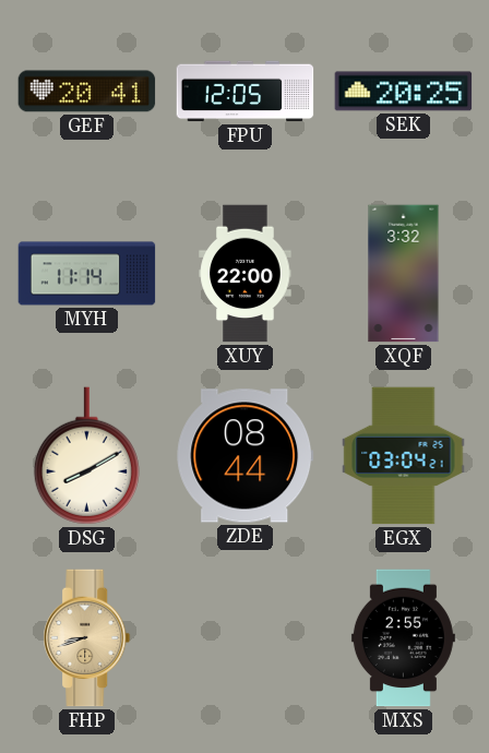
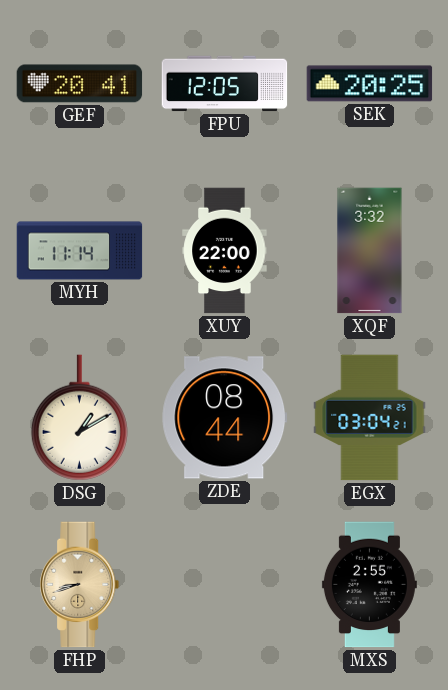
DSG: 8:10 -> 1:10
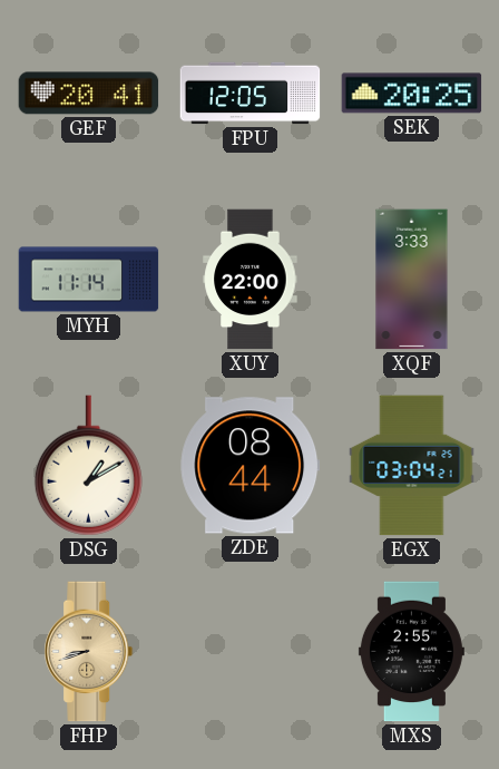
XQF: 3:32 -> 3:33
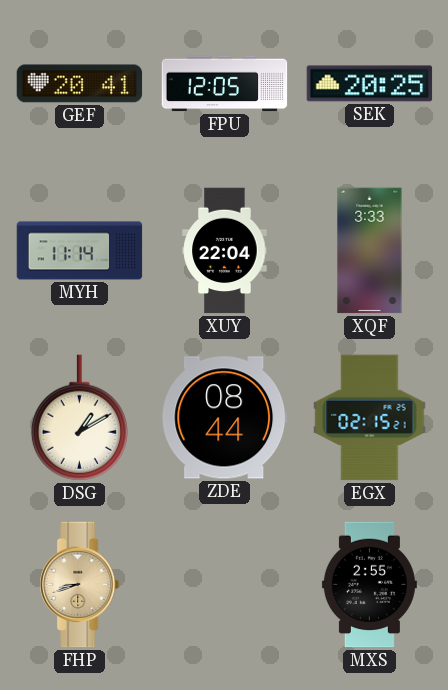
XUY: 22:00 -> 22:04
EGX: 03:04 -> 02:15
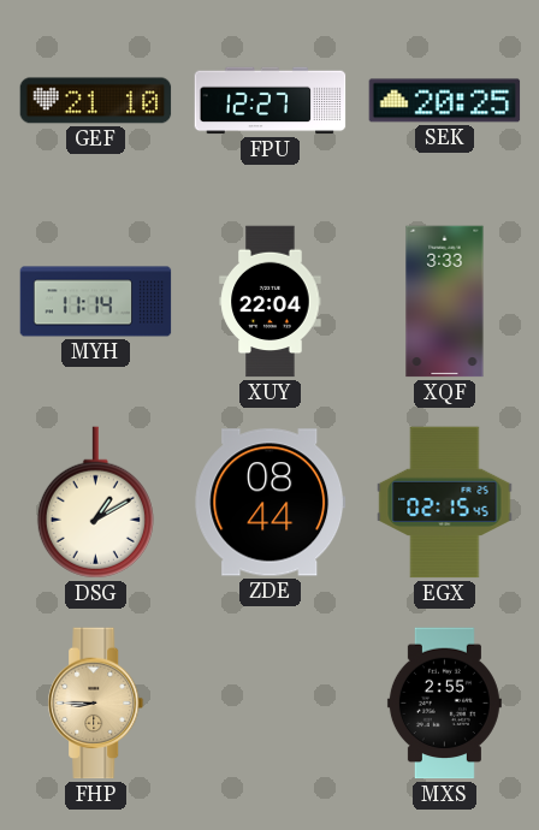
GEF: 20:41 -> 21:10
FPU: 12:05 -> 12:27
EGX: 02:15:21 -> 02:15:45
FHP: 8:42 -> 8:45
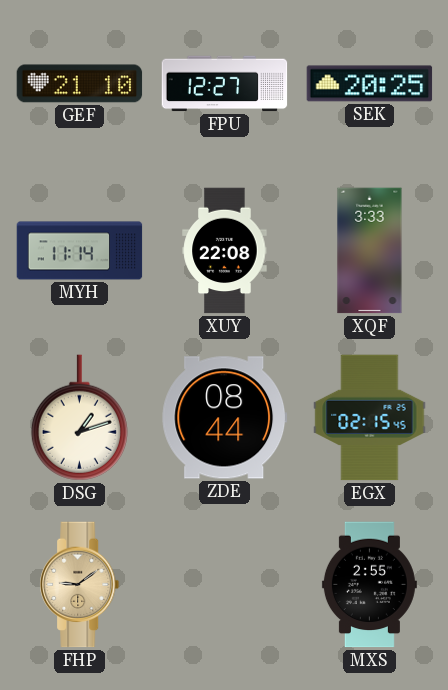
XUY: 22:04 -> 22:08
DSG: 1:10 -> 1:12
FHP: 8:45 -> 9:09
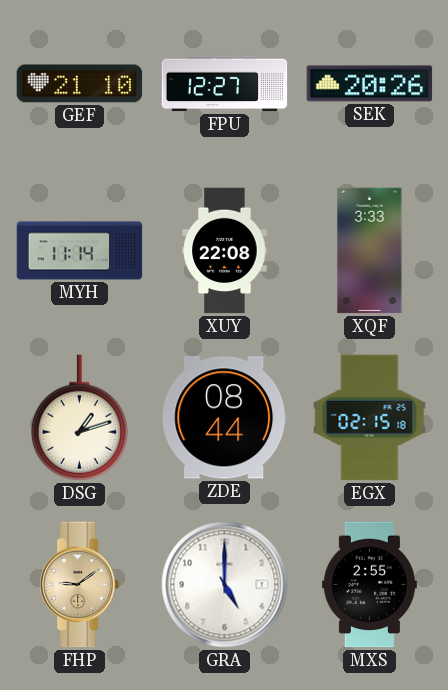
SEK: 20:25 -> 20:26
EGX: 02:15:45 -> 02:15:18
GRA: none -> 5:00
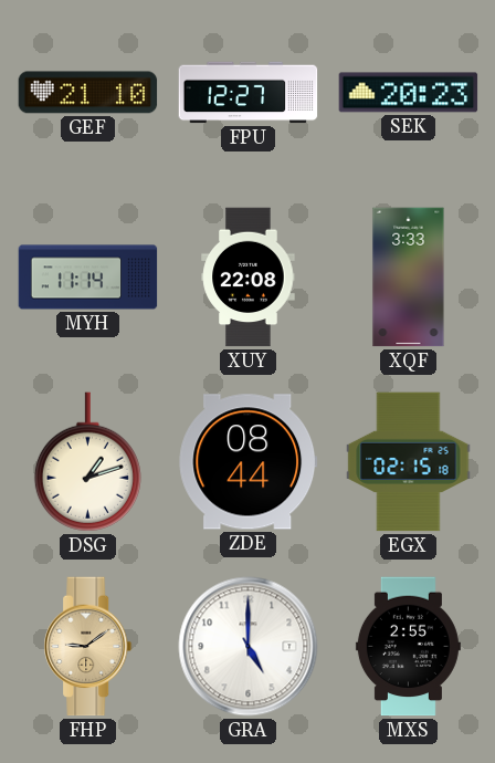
SEK: 20:26 -> 20:23
